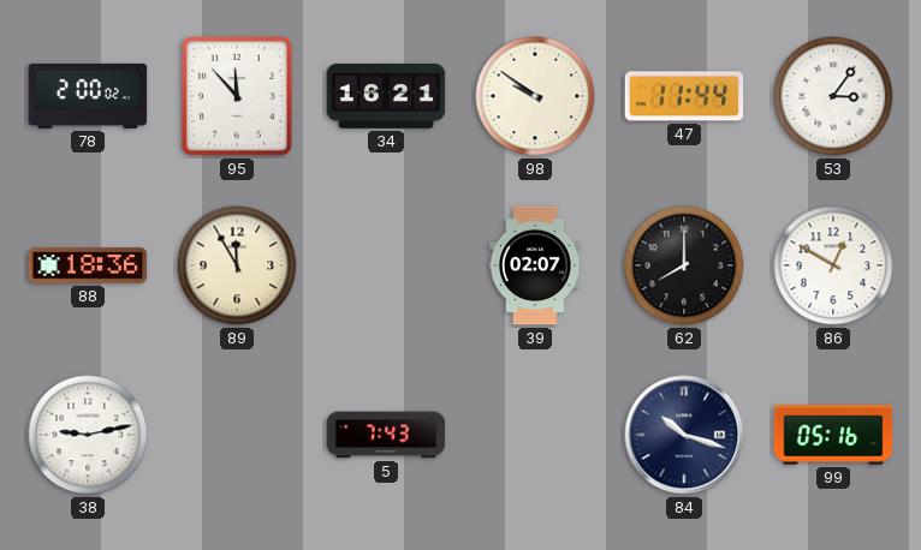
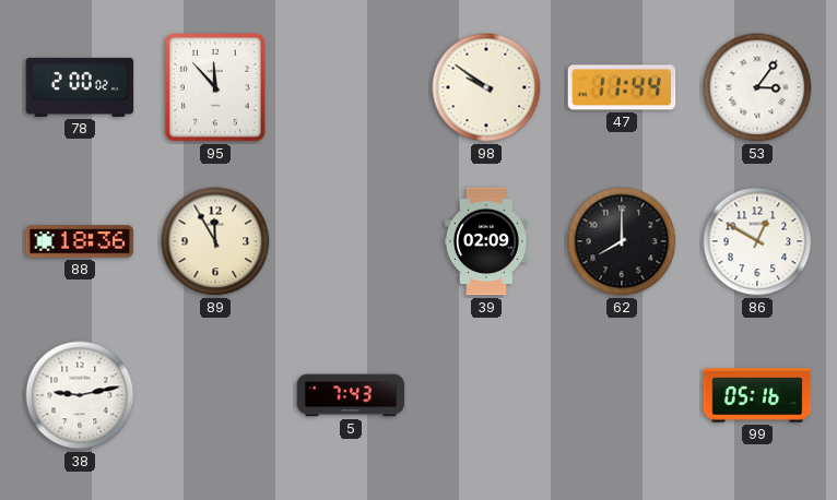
34: 16:21 -> none
39: 02:07 -> 02:09
84: 10:18 -> none
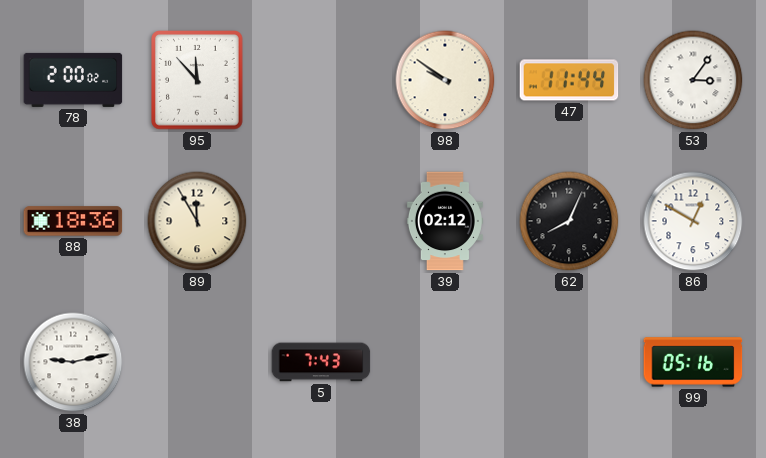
39: 02:09 -> 02:12
62: 8:00 -> 8:04
